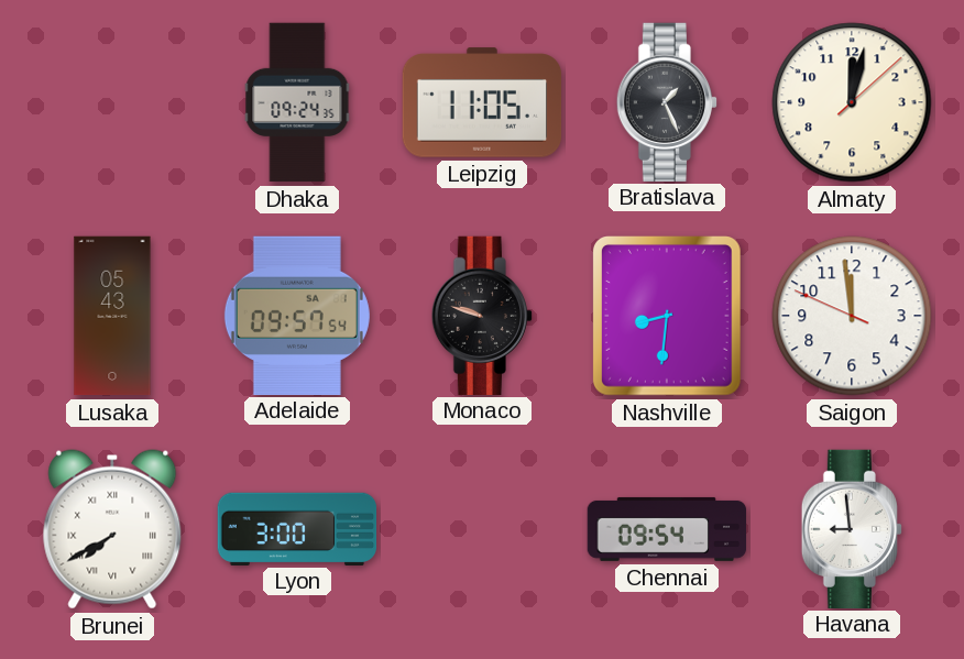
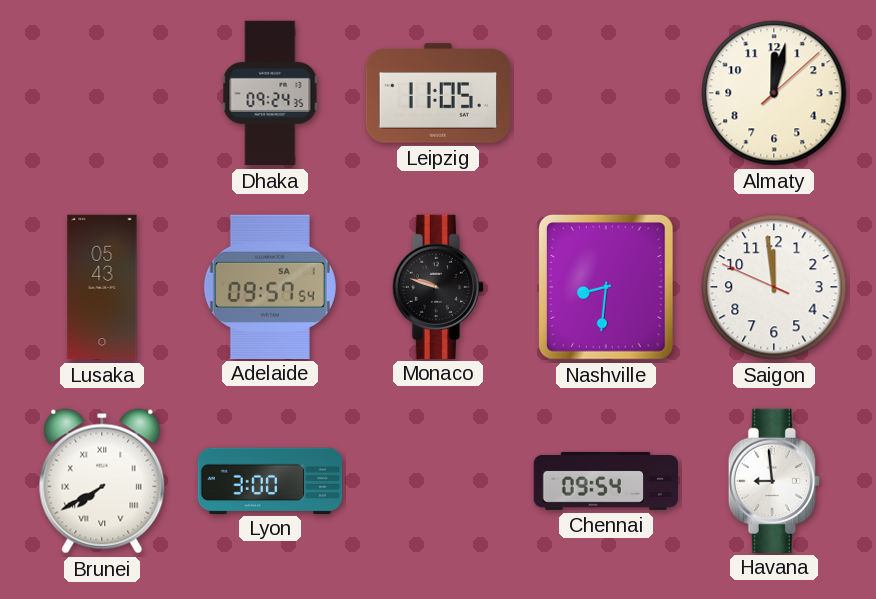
Bratislava: 1:26 -> none
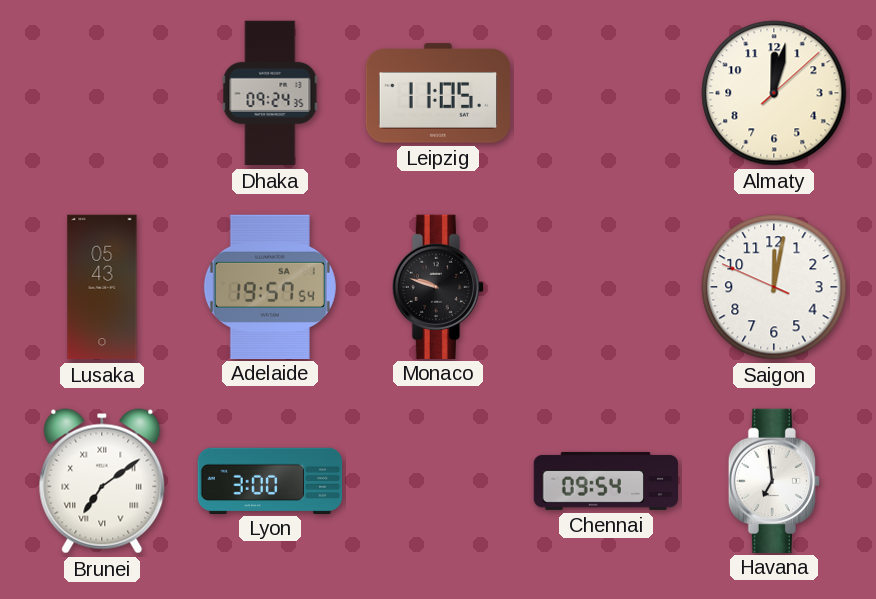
Adelaide: 09:57 -> 19:57
Nashville: 8:31 -> none
Saigon: 11:58 -> 12:01
Brunei: 7:40 -> 7:09
Havana: 8:59 -> 6:59
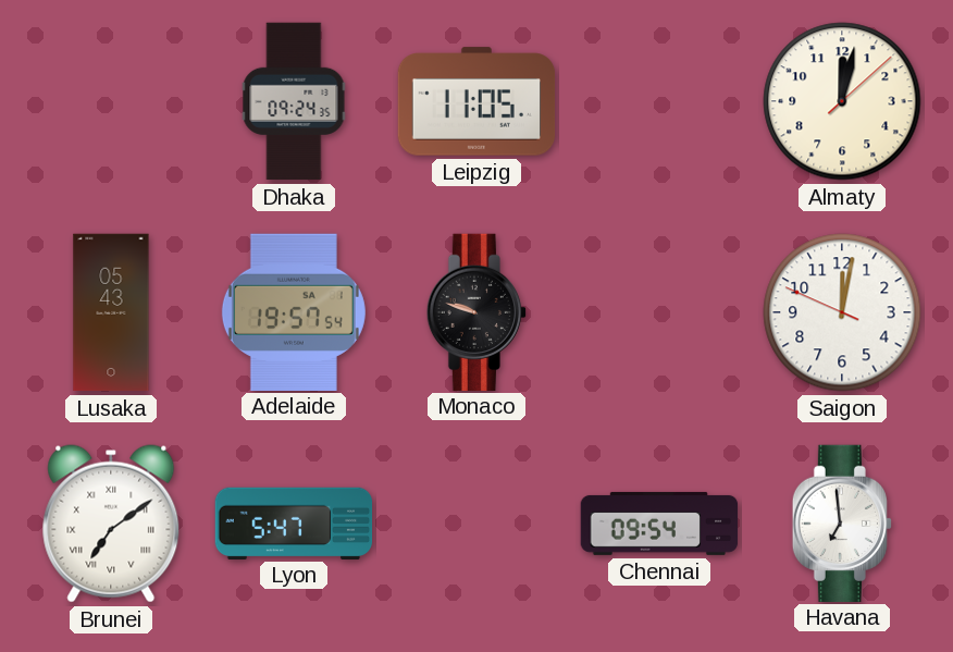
Lyon: 3:00 -> 5:47
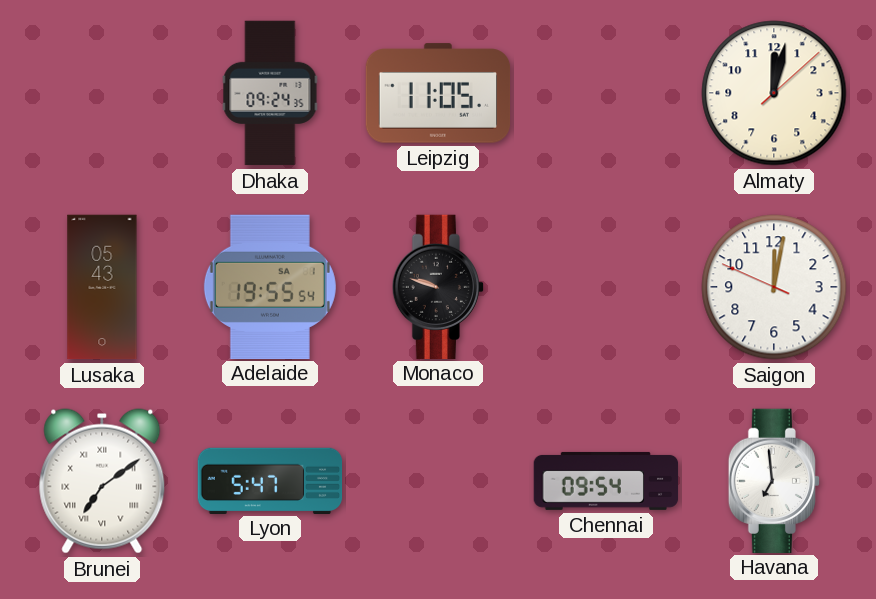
Adelaide: 19:57 -> 19:55
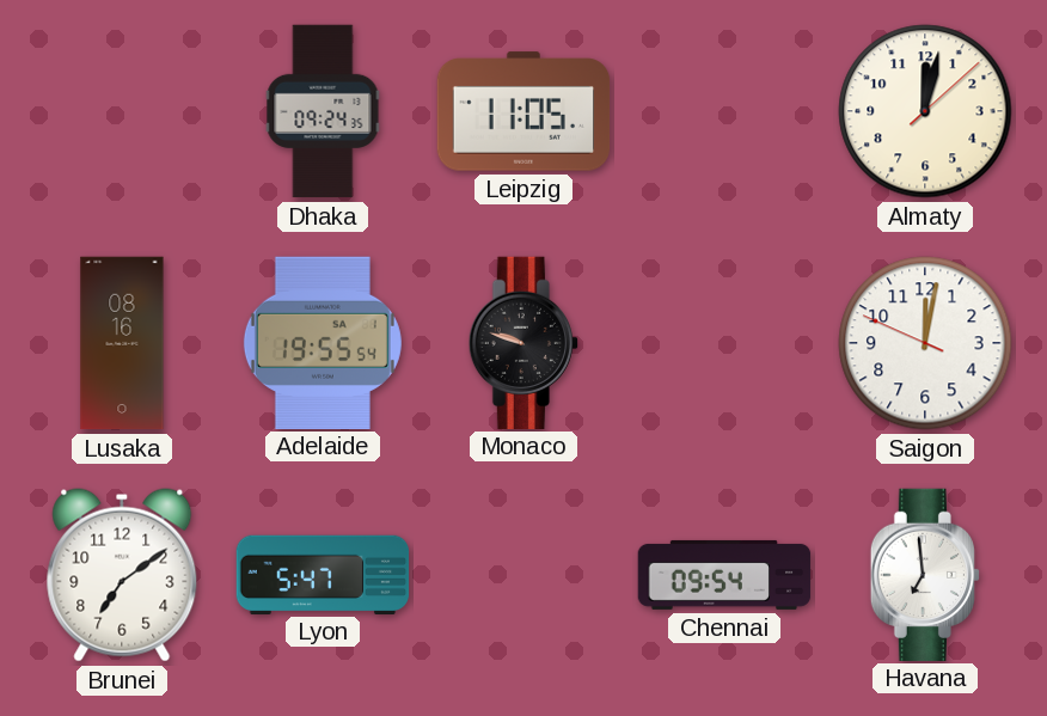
Lusaka: 05:43 -> 08:16
Brunei numerals: Roman -> Arabic
